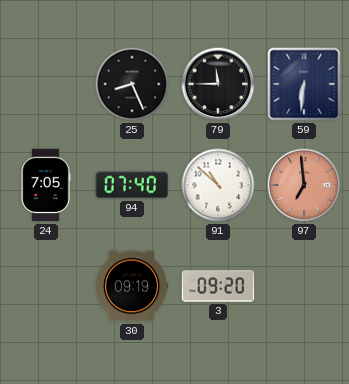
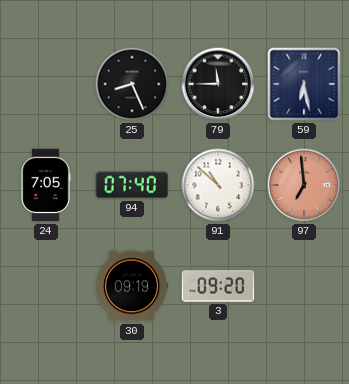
59: 6:31 -> 6:28
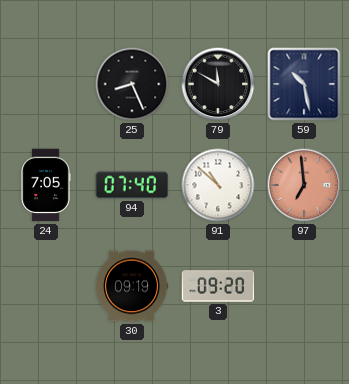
79: 11:45 -> 11:50
59: 6:28 -> 10:28
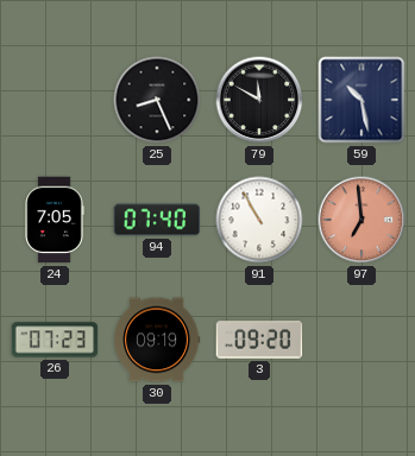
91: 10:52 -> 10:55
26: none -> 07:23
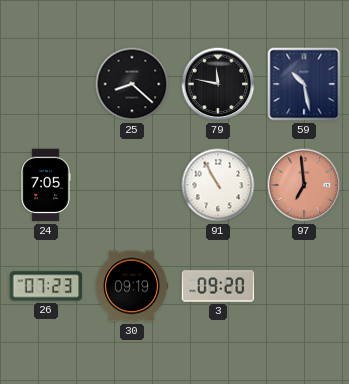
25: 8:26 -> 8:22
79: 11:50 -> 11:47
94: 07:40 -> none
